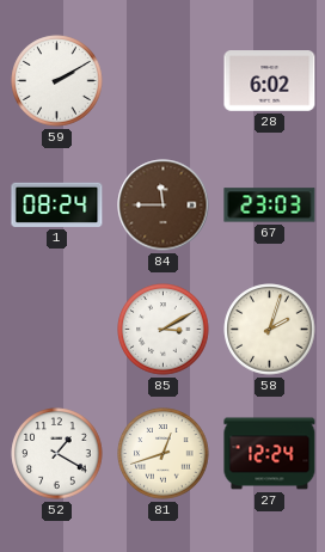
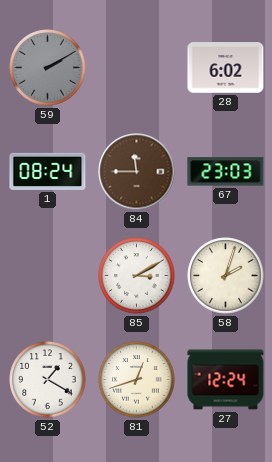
59 dial: white -> grey
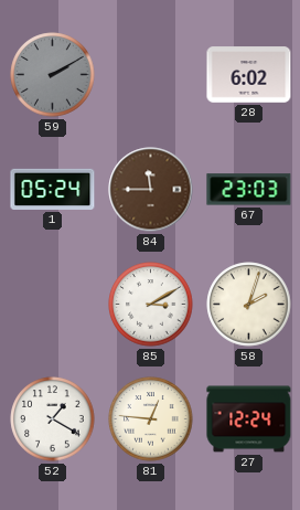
1: 08:24 -> 05:24
81: 12:42 -> 12:46
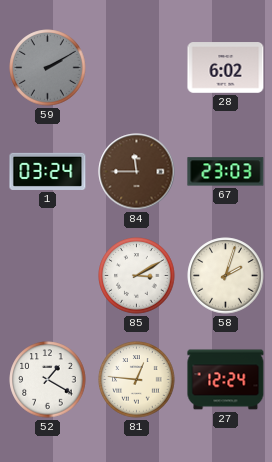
1: 05:24 -> 03:24
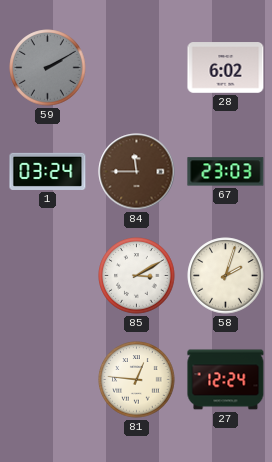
52: 1:20 -> none
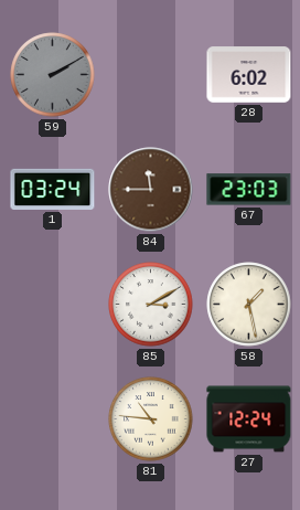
58: 2:03 -> 1:28
81: 12:46 -> 10:46
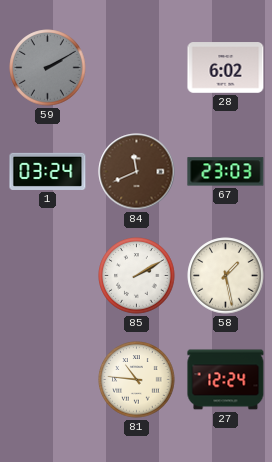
84: 11:45 -> 11:41
85: 3:10 -> 2:10
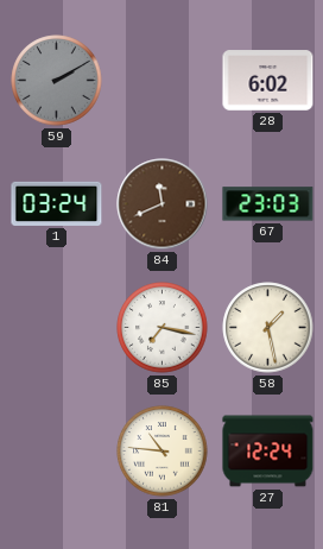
85: 2:10 -> 7:17
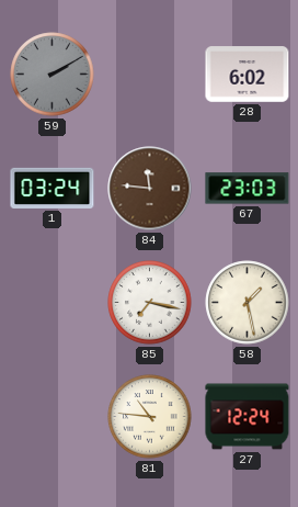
84: 11:41 -> 11:46
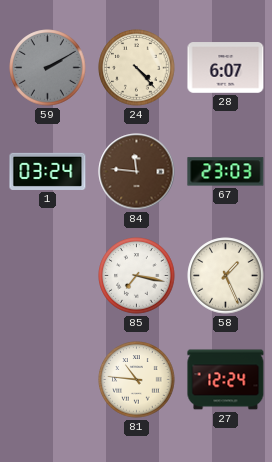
24: none -> 4:23
28: 6:02 -> 6:07
58: 1:28 -> 1:26
